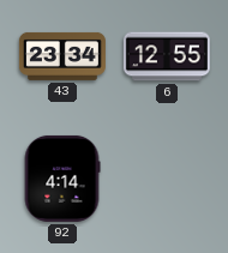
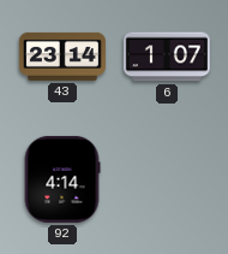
43: 23:34 -> 23:14
6: 12:55 -> 1:07
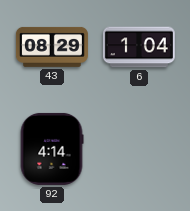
43: 23:14 -> 08:29
6: 1:07 -> 1:04
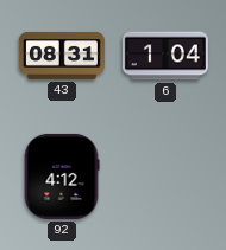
43: 08:29 -> 08:31
92: 4:14 -> 4:12
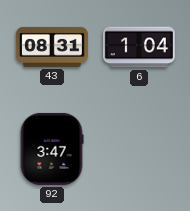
92: 4:12 -> 3:47
